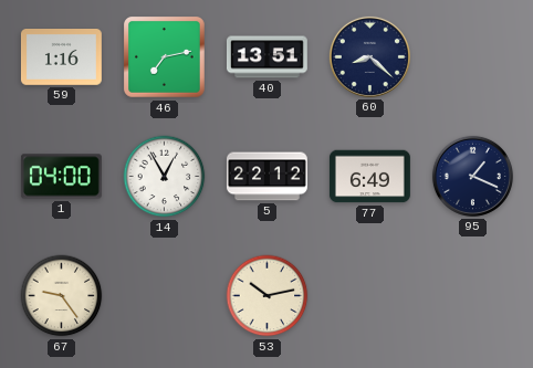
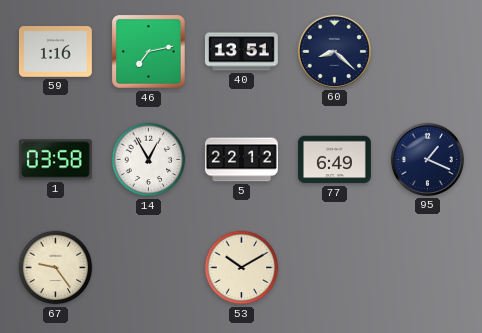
1: 04:00 -> 03:58
53: 10:13 -> 10:10
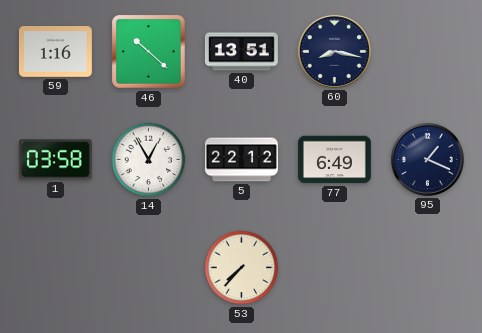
46: 7:13 -> 10:22
60: 8:22 -> 8:17
67: 9:24 -> none
53: 10:10 -> 7:37
